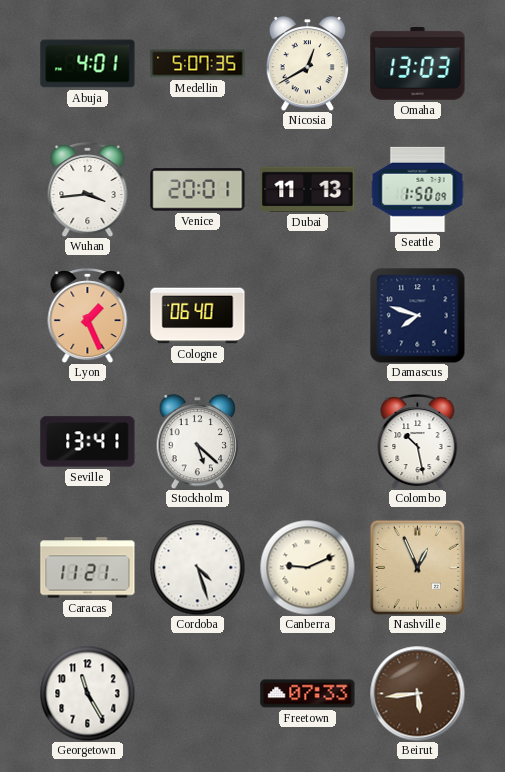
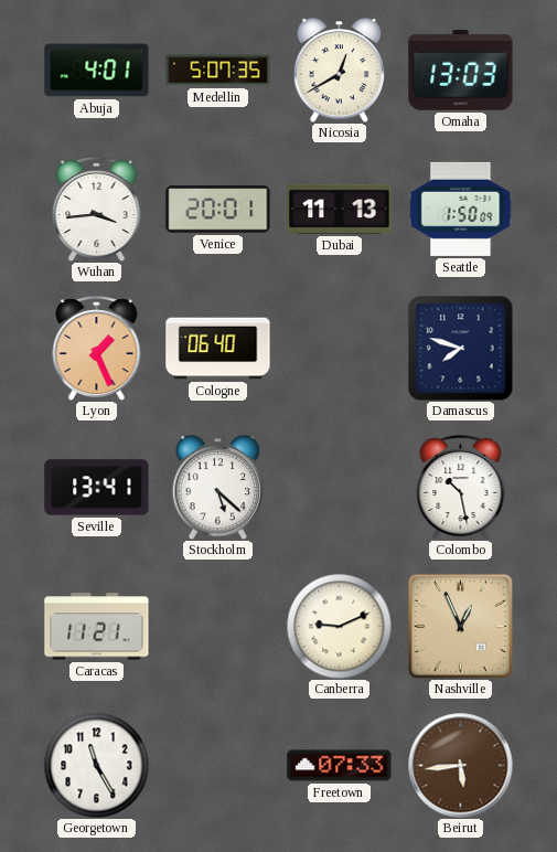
Cordoba: 4:27 -> none
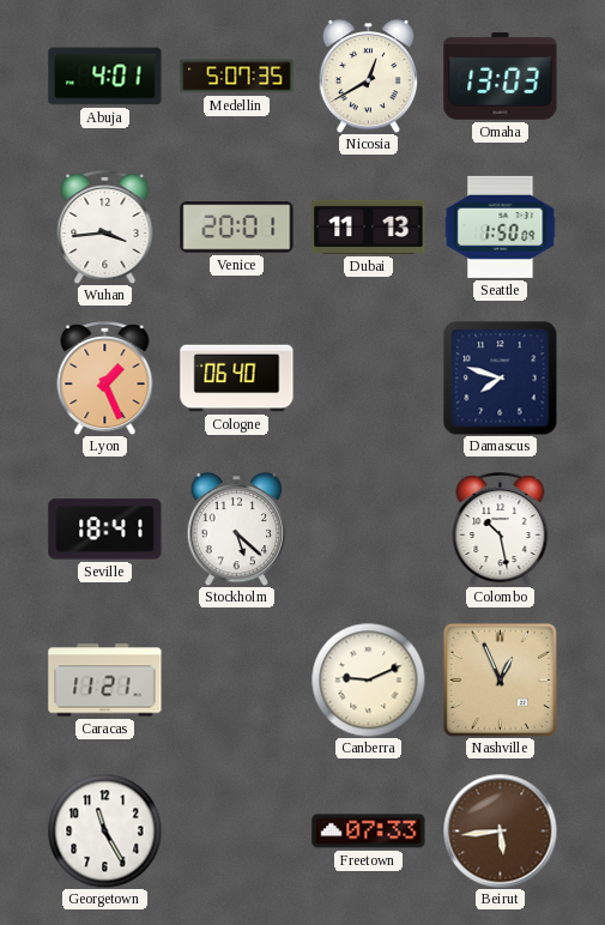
Seville: 13:41 -> 18:41
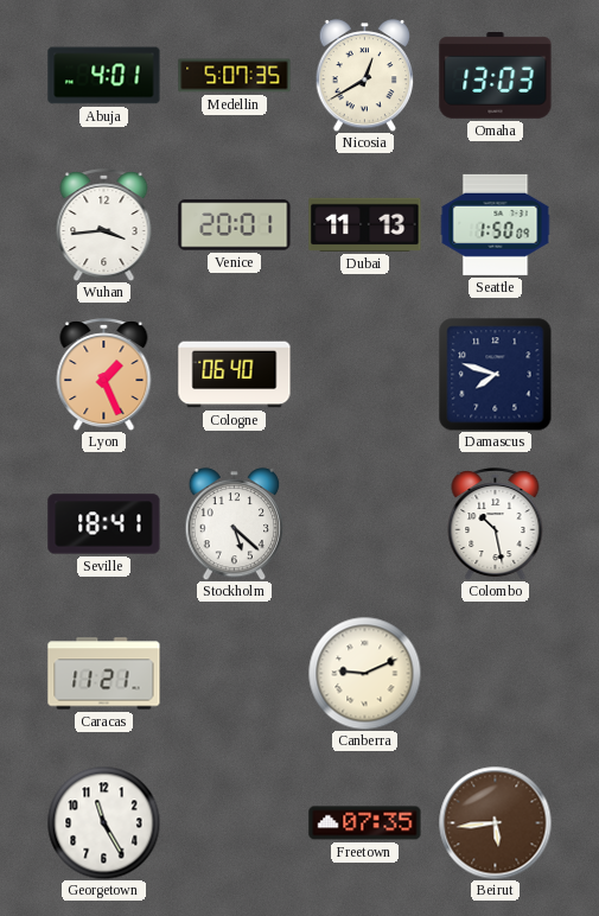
Nashville: 12:56 -> none
Freetown: 07:33 -> 07:35
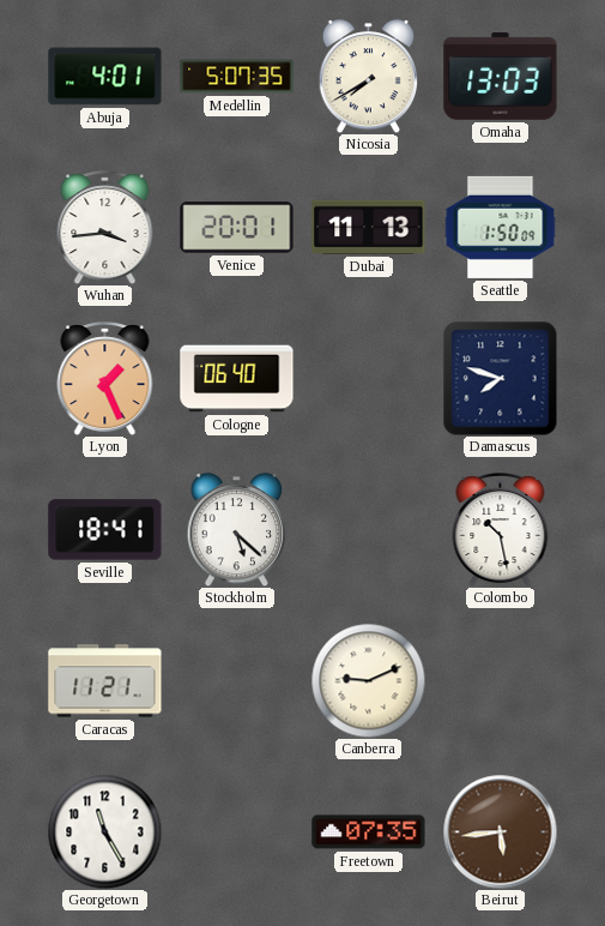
Nicosia: 12:40 -> 7:40
